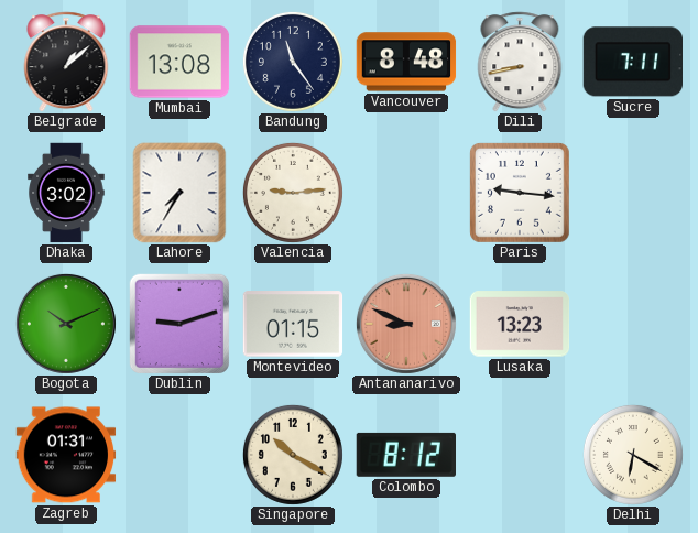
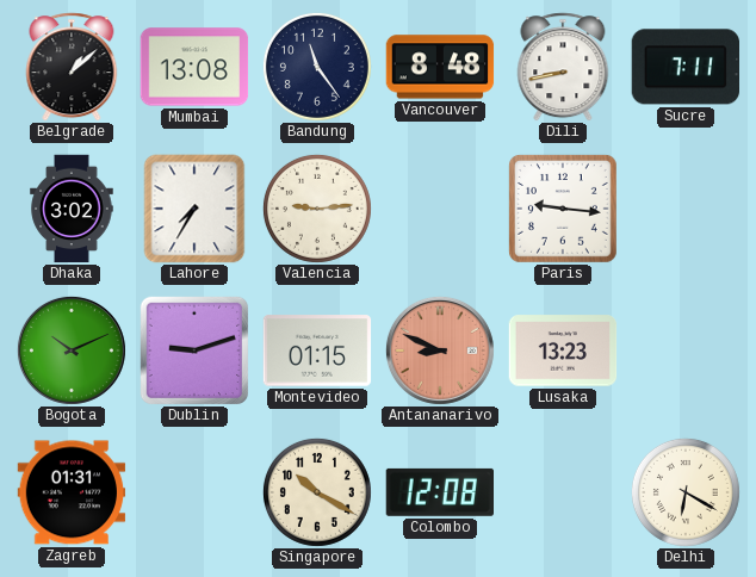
Colombo: 8:12 -> 12:08
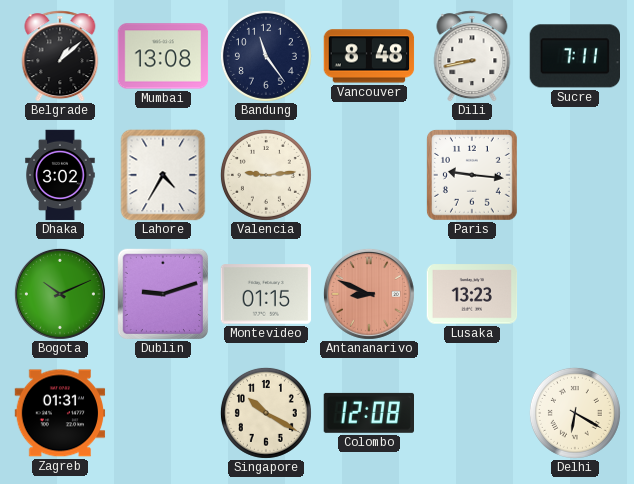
Lahore: 7:35 -> 4:35
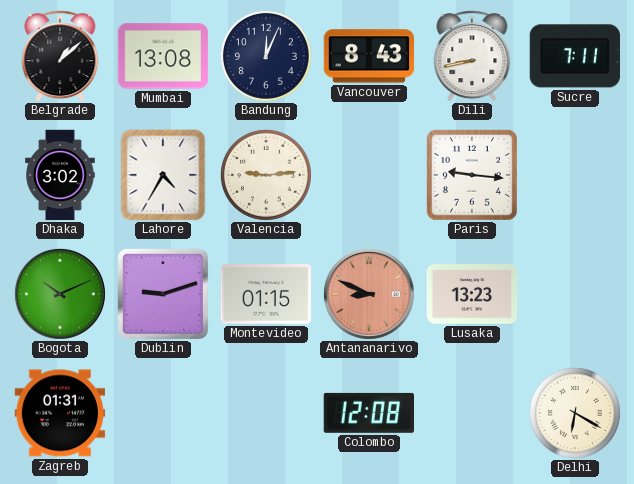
Bandung: 11:24 -> 12:04
Vancouver: 8:48 -> 8:43
Singapore: 10:20 -> none
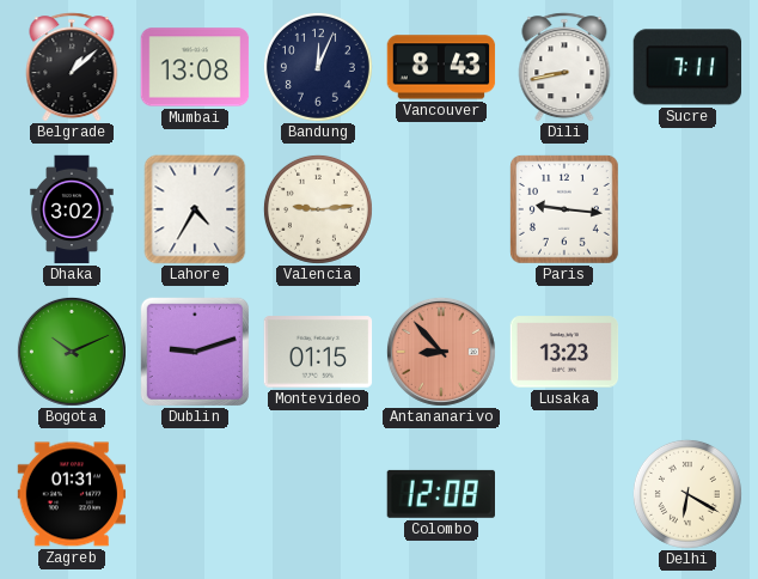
Antananarivo: 8:49 -> 8:53
